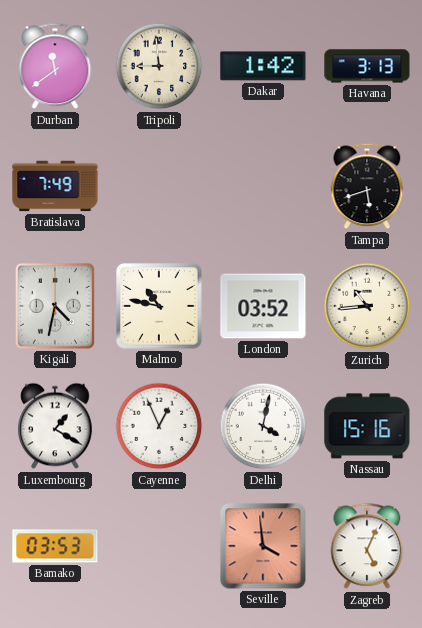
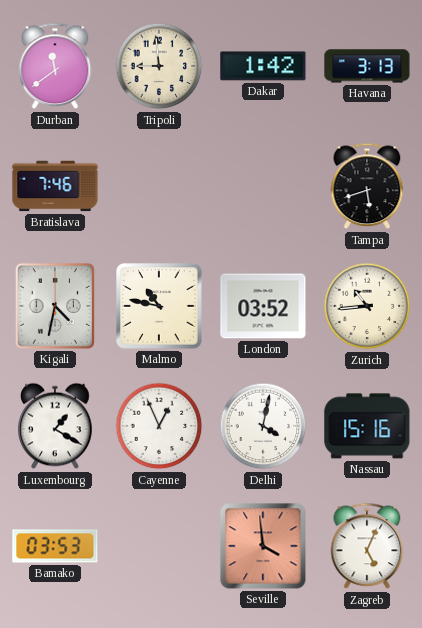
Bratislava: 7:49 -> 7:46
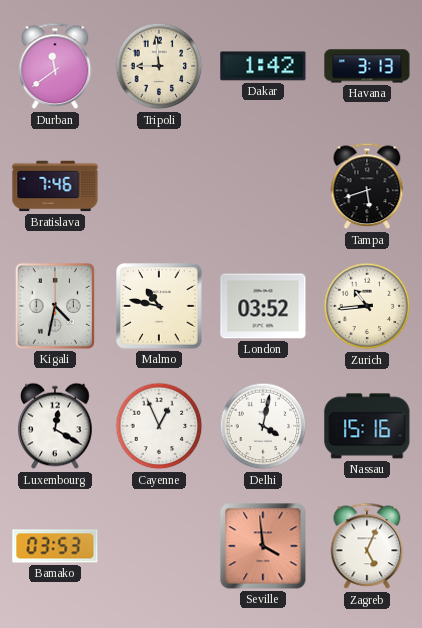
Luxembourg: 1:20 -> 12:20
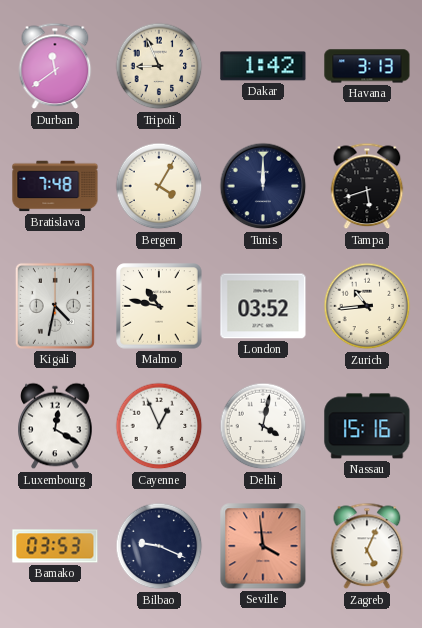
Tripoli: 8:59 -> 8:56
Bratislava: 7:46 -> 7:48
Bergen: none -> 4:05
Tunis: none -> 12:00
Bilbao: none -> 9:19
